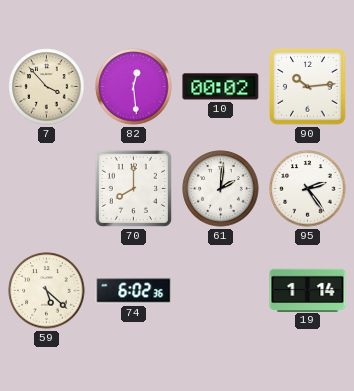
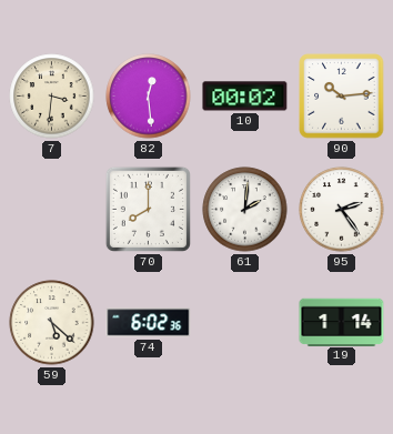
7: 3:53 -> 3:31
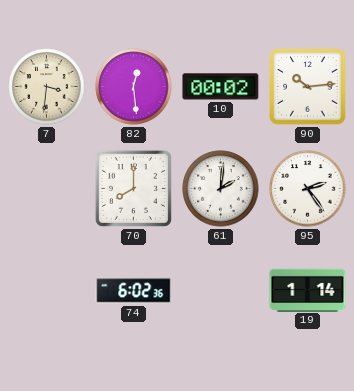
59: 5:22 -> none
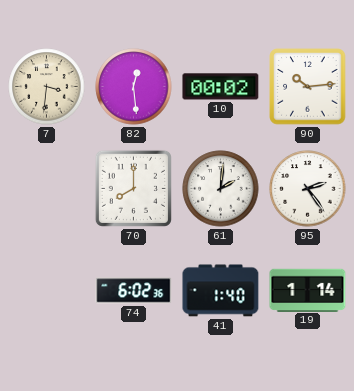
41: none -> 1:40
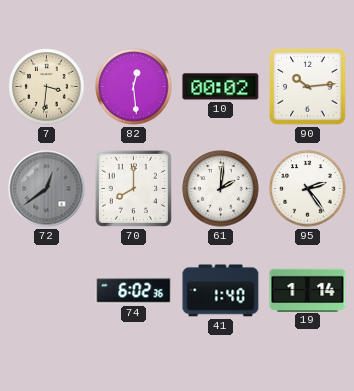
72: none -> 12:39
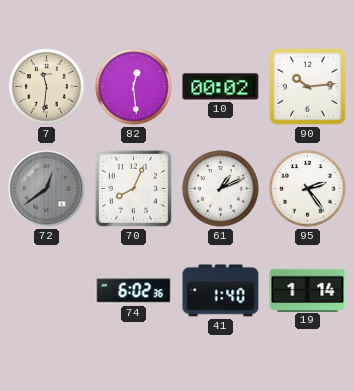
7: 3:31 -> 11:31
70: 8:00 -> 8:04
61: 2:01 -> 1:11
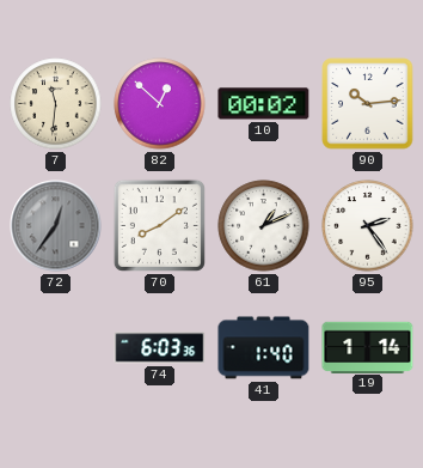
82: 12:29 -> 12:52
72: 12:39 -> 12:36
70: 8:04 -> 8:09
74: 6:02 -> 6:03
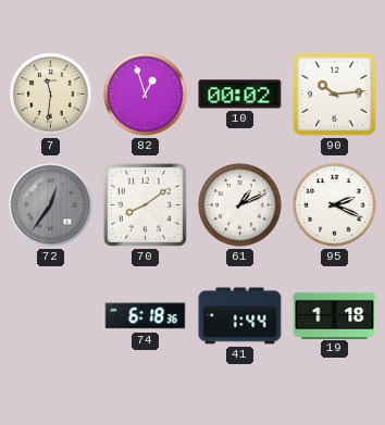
82: 12:52 -> 12:57
95: 2:24 -> 2:19
74: 6:03 -> 6:18
41: 1:40 -> 1:44
19: 1:14 -> 1:18
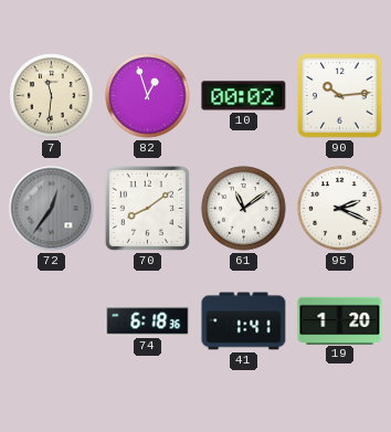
61: 1:11 -> 11:09
41: 1:44 -> 1:41
19: 1:18 -> 1:20
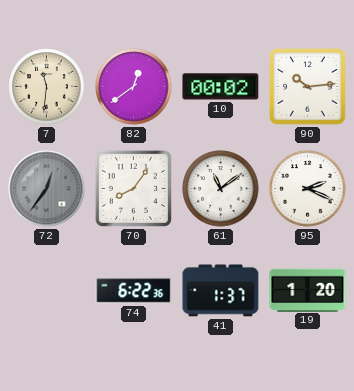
82: 12:57 -> 12:39
70: 8:09 -> 8:06
74: 6:18 -> 6:22
41: 1:41 -> 1:37
